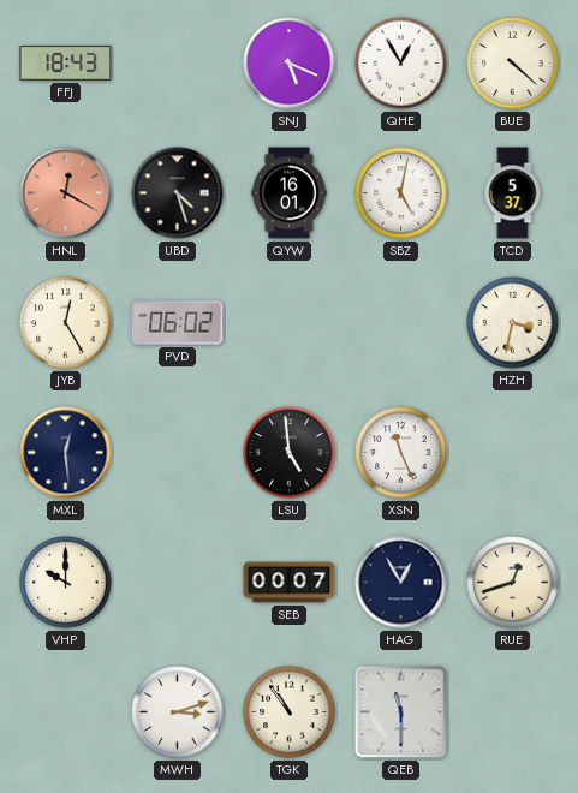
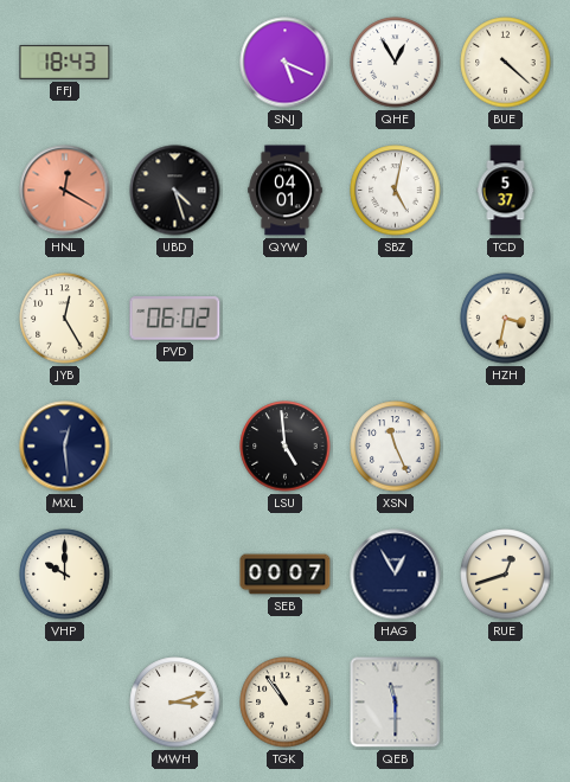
QYW: 16:01 -> 04:01
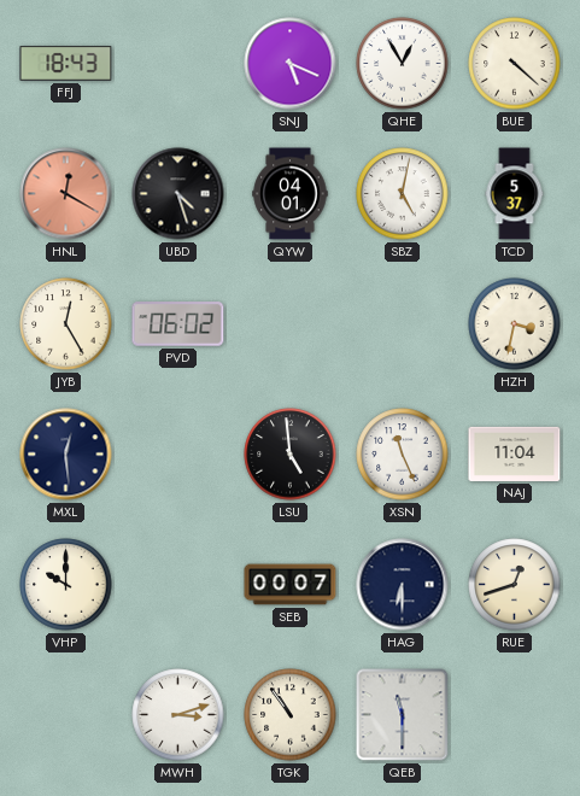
NAJ: none -> 11:04
HAG: 12:55 -> 6:30
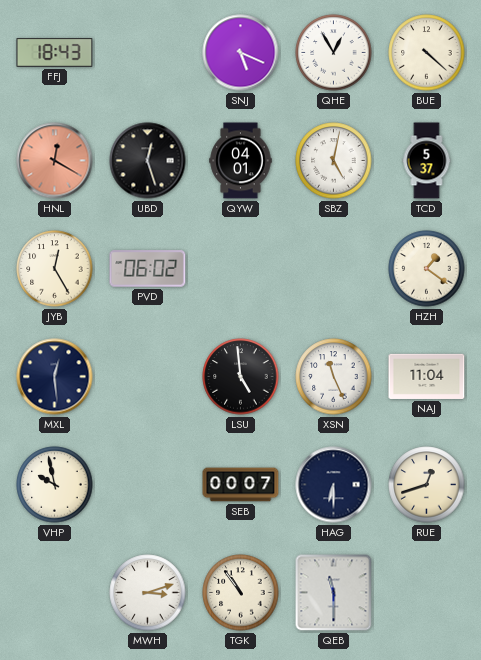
UBD: 4:27 -> 12:27
HZH: 3:32 -> 1:21
VHP: 10:00 -> 9:58
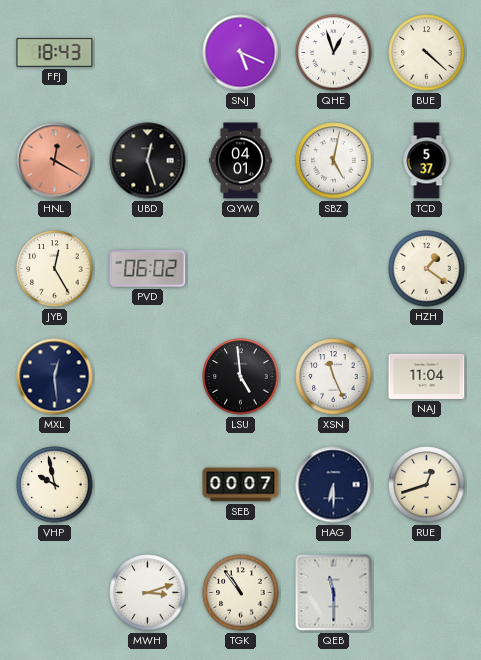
QHE: 12:55 -> 12:57
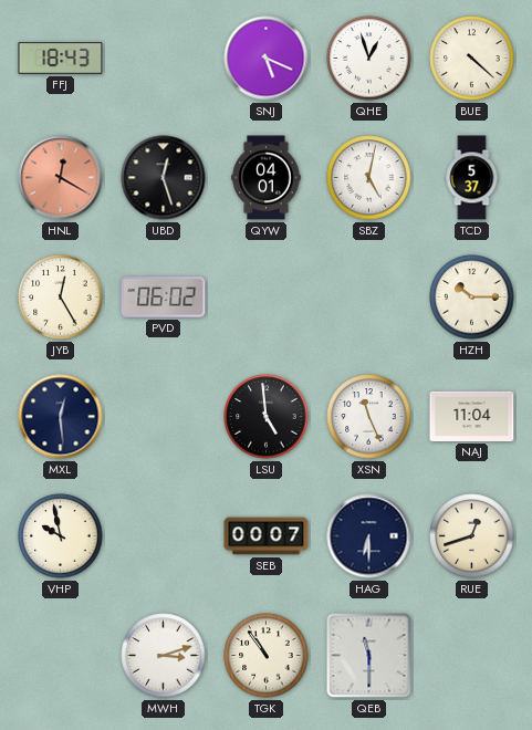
HZH: 1:21 -> 10:15
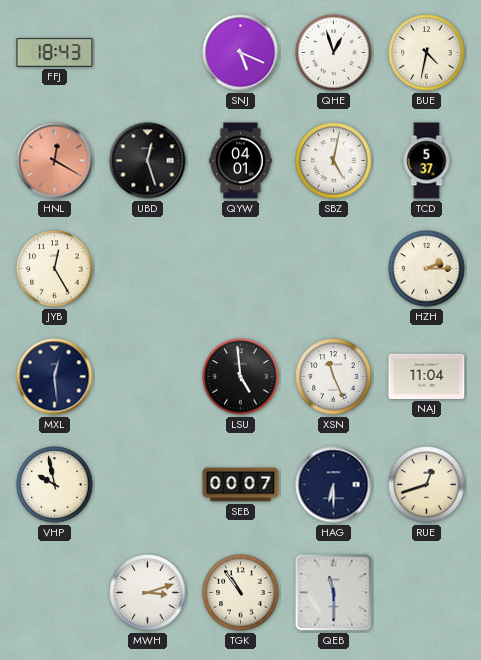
BUE: 4:22 -> 4:32
PVD: 06:02 -> none
HZH: 10:15 -> 2:15
